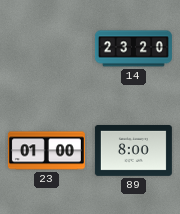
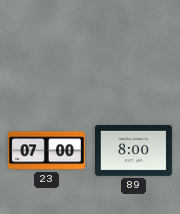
14: 23:20 -> none
23: 01:00 -> 07:00
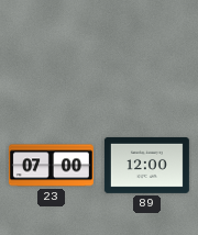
89: 8:00 -> 12:00
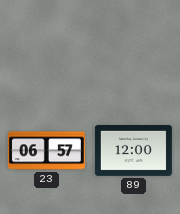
23: 07:00 -> 06:57
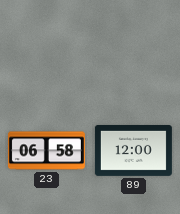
23: 06:57 -> 06:58
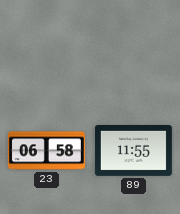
89: 12:00 -> 11:55
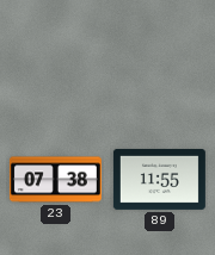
23: 06:58 -> 07:38
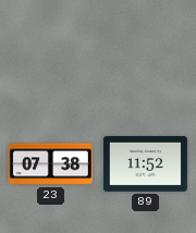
89: 11:55 -> 11:52
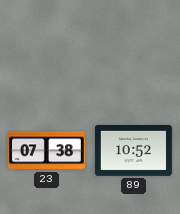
89: 11:52 -> 10:52
